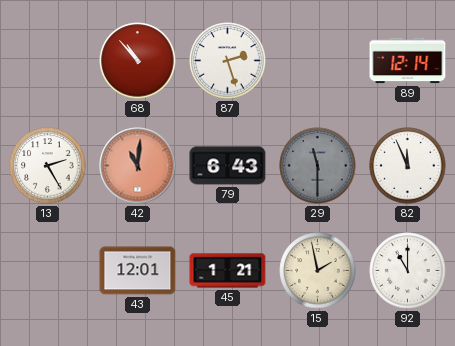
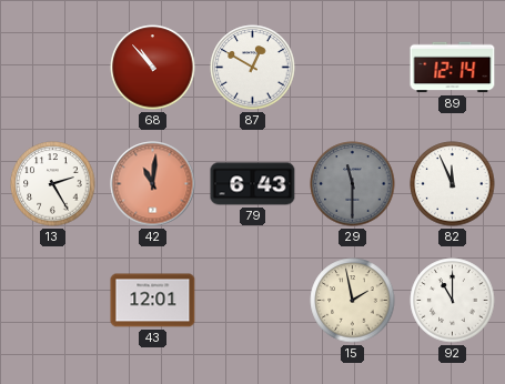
87: 2:27 -> 12:50
45: 1:21 -> none
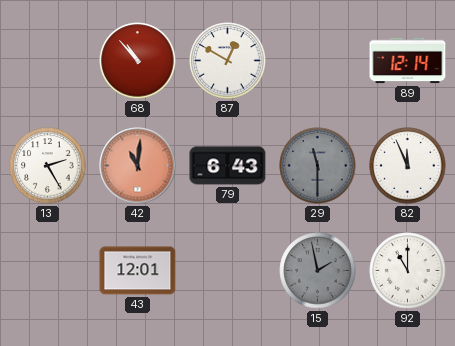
15 dial: cream -> grey
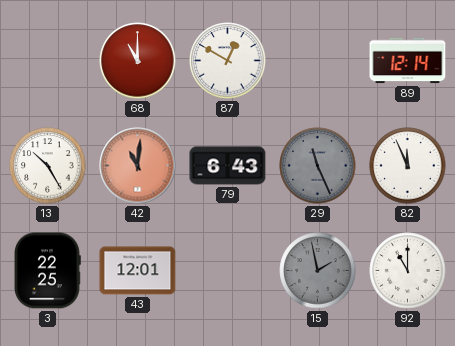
68: 10:53 -> 11:00
13: 2:25 -> 10:25
29: 11:30 -> 11:26
3: none -> 22:25
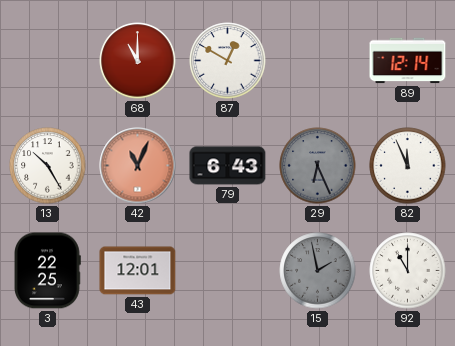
42: 11:01 -> 11:04
29: 11:26 -> 6:26
